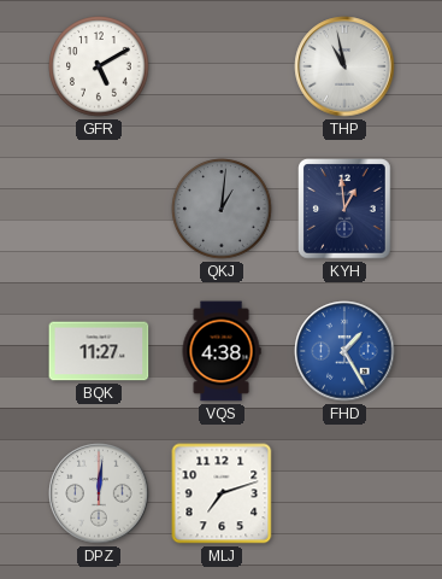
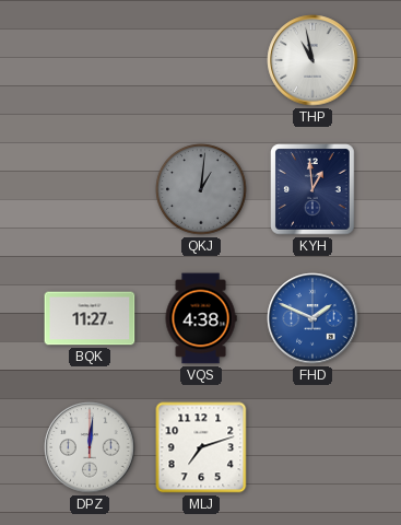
GFR: 5:10 -> none
FHD: 1:25 -> 1:49
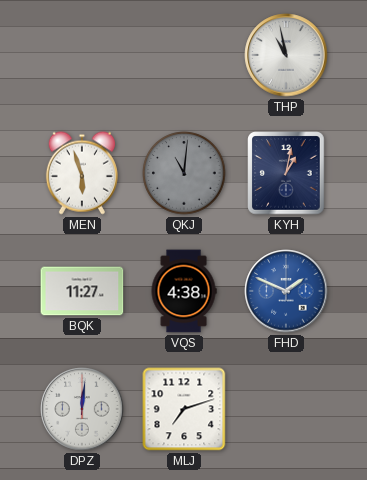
MEN: none -> 5:57
QKJ: 1:01 -> 11:01
KYH: 12:59 -> 1:02
